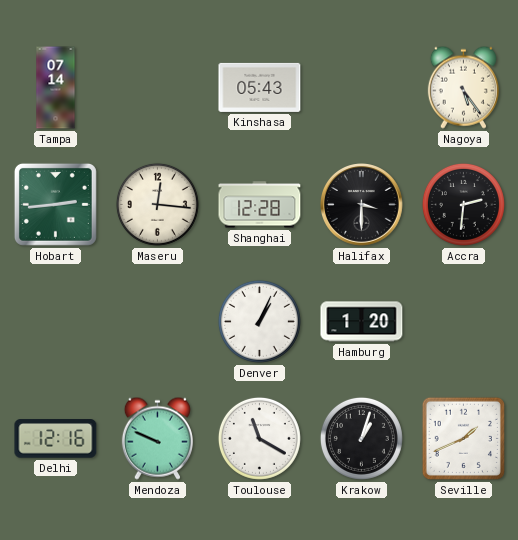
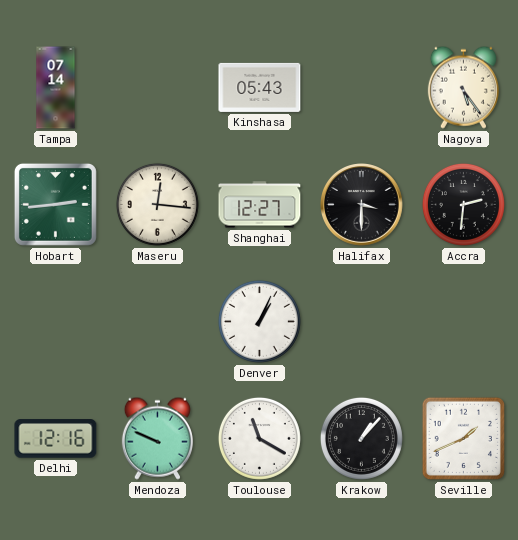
Shanghai: 12:28 -> 12:27
Hamburg: 1:20 -> none
Krakow: 1:03 -> 1:07
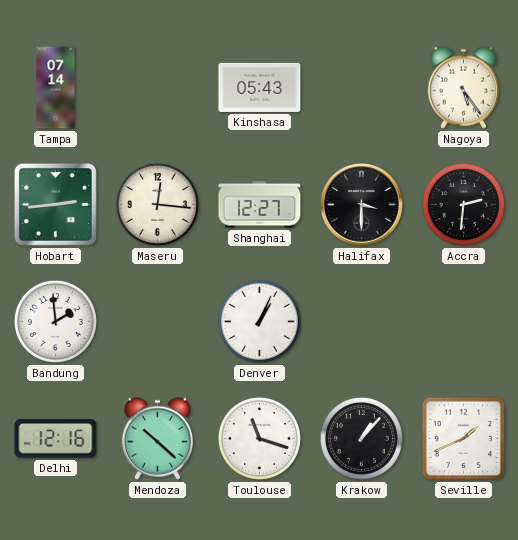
Bandung: none -> 1:59
Mendoza: 9:49 -> 10:22
Toulouse: 11:20 -> 11:18
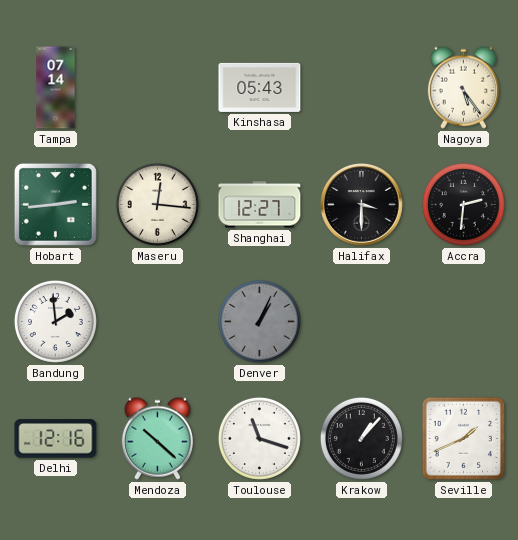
Denver dial: white -> grey
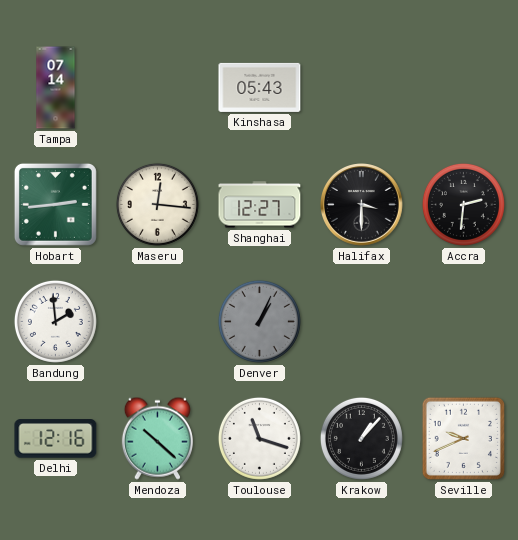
Nagoya: 5:24 -> none
Seville: 1:41 -> 9:41
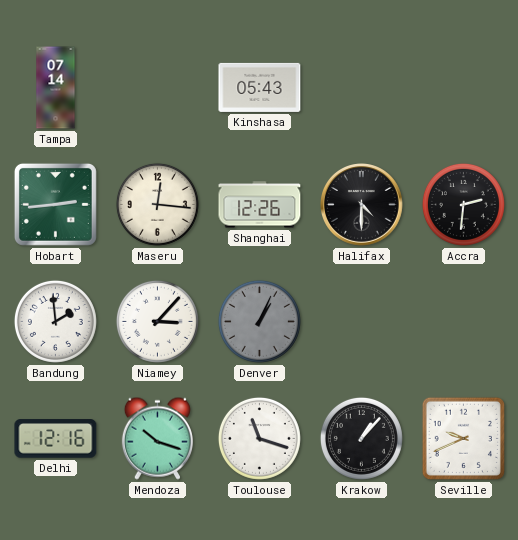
Shanghai: 12:27 -> 12:26
Halifax: 3:30 -> 4:30
Niamey: none -> 3:07
Mendoza: 10:22 -> 10:18
